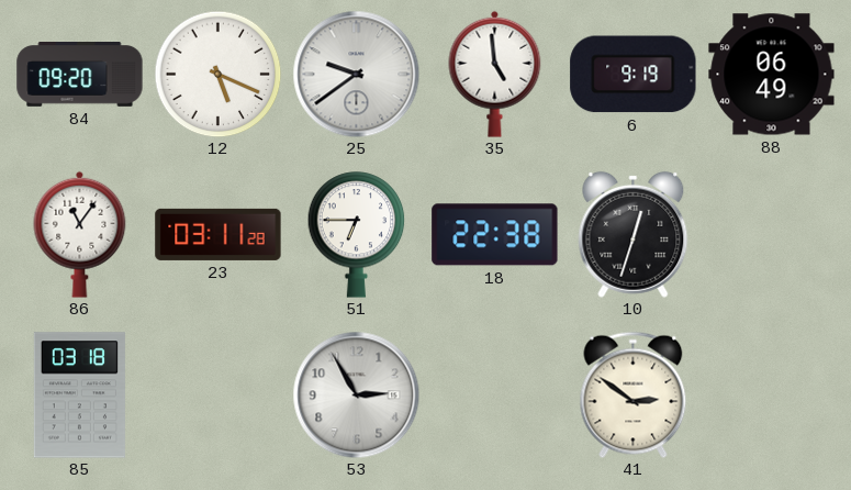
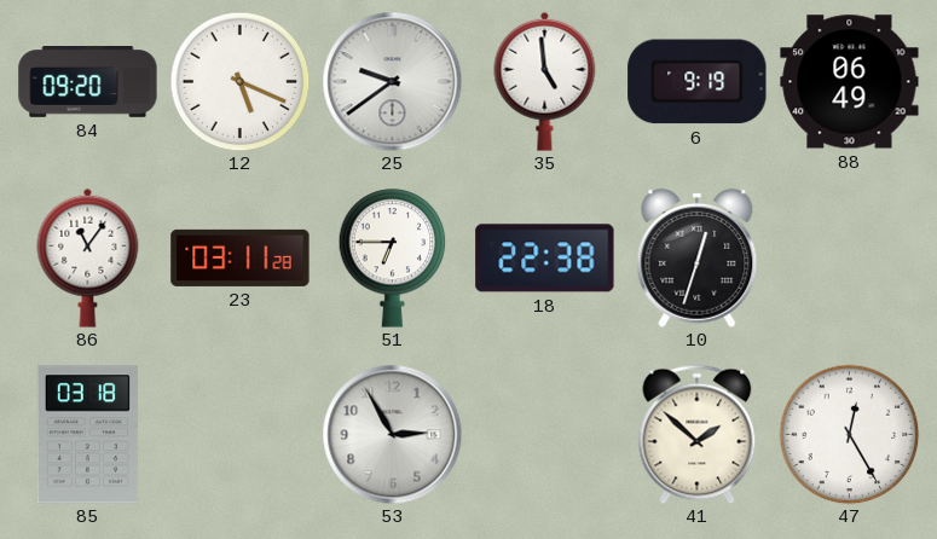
41: 2:51 -> 1:52
47: none -> 12:25
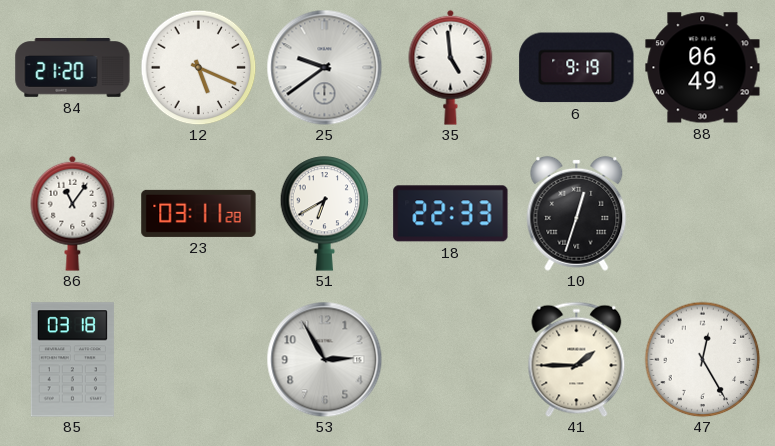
84: 09:20 -> 21:20
51: 6:45 -> 6:40
18: 22:38 -> 22:33
41: 1:52 -> 1:45
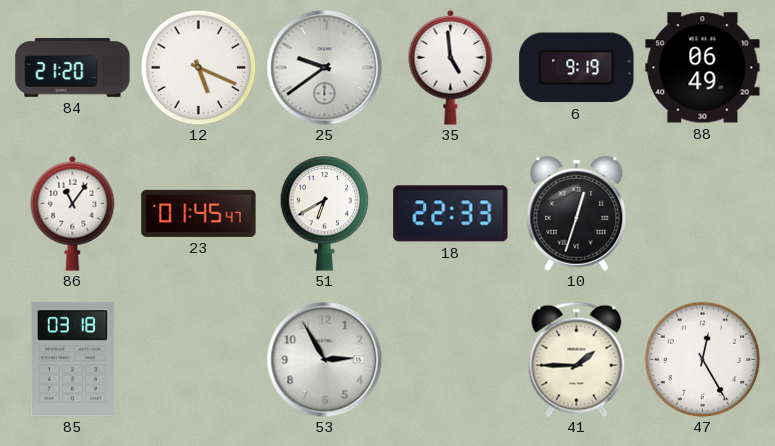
23: 03:11 -> 01:45
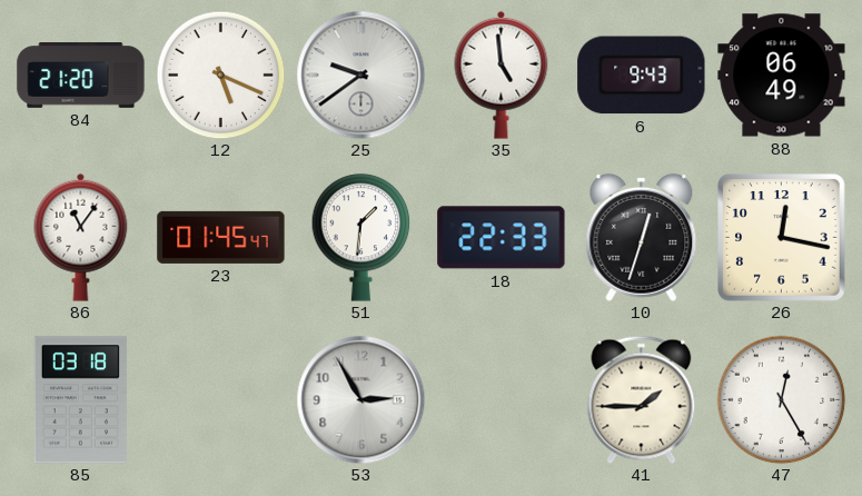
6: 9:19 -> 9:43
51: 6:40 -> 1:31
26: none -> 12:17
